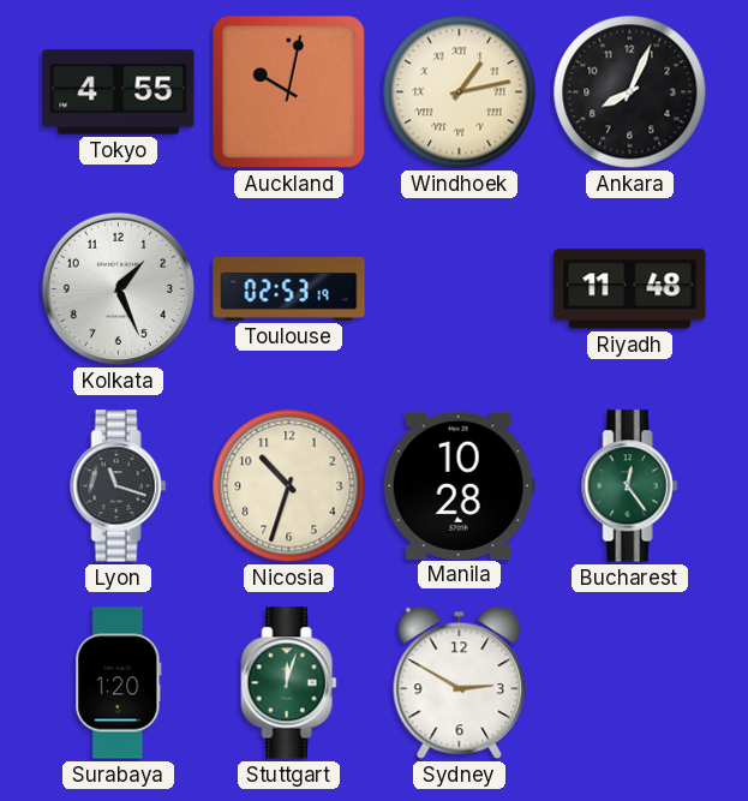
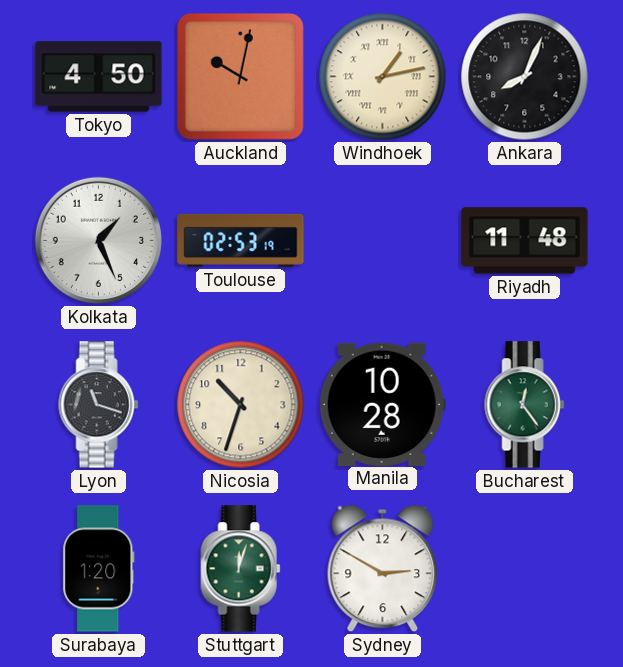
Tokyo: 4:55 -> 4:50
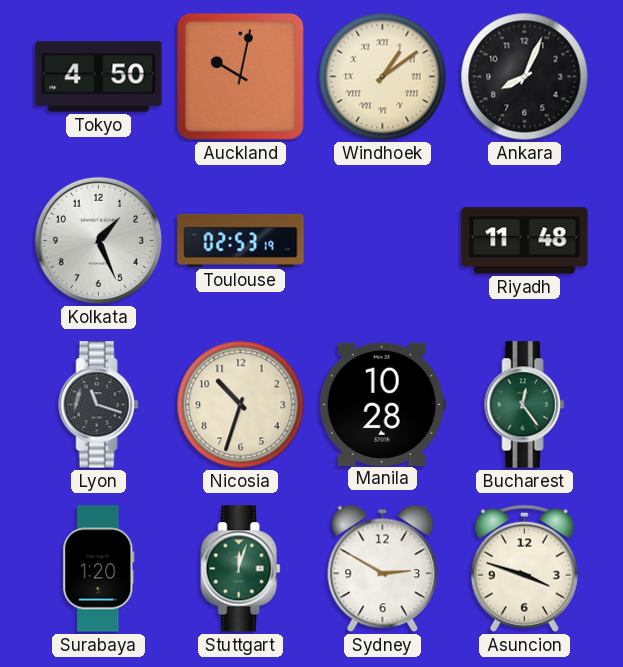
Windhoek: 1:13 -> 1:09
Asuncion: none -> 3:48
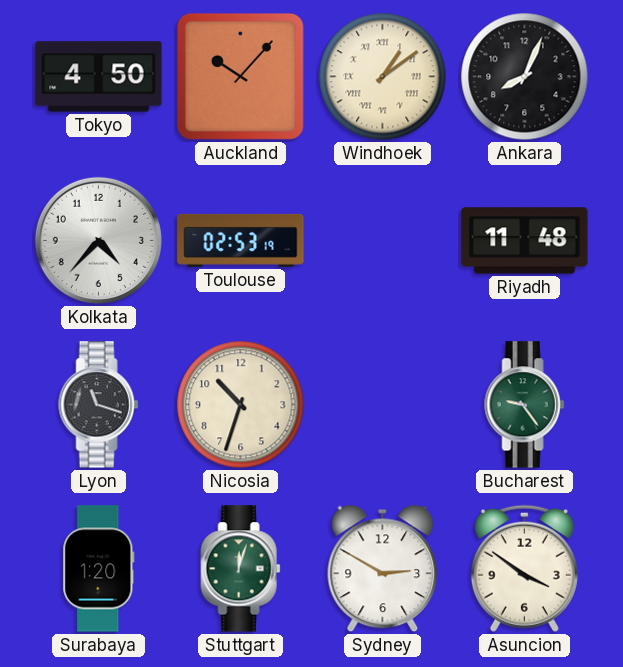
Auckland: 10:02 -> 10:07
Kolkata: 1:26 -> 4:37
Manila: 10:28 -> none
Bucharest: 12:24 -> 9:24
Asuncion: 3:48 -> 3:51
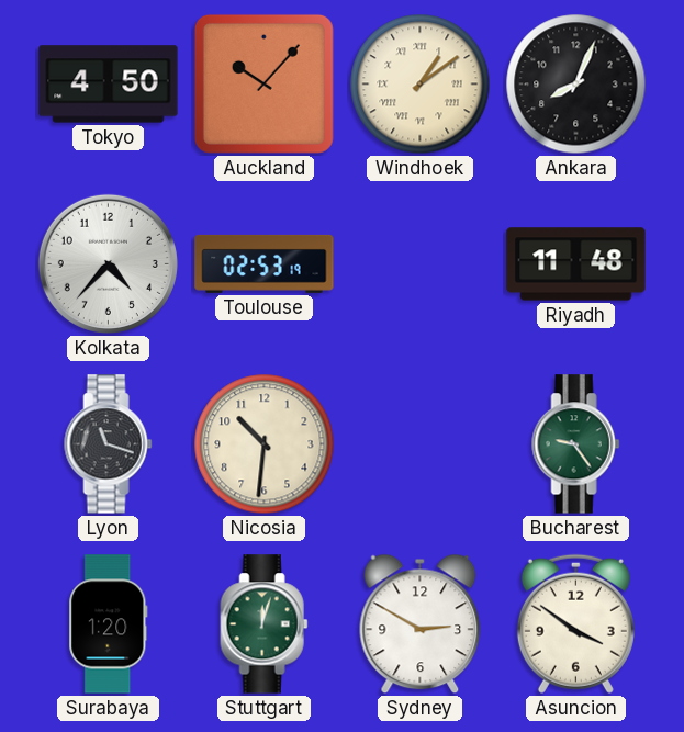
Nicosia: 10:33 -> 10:31
